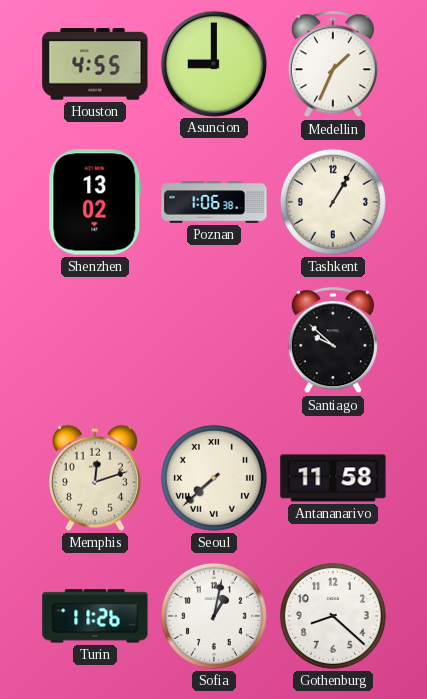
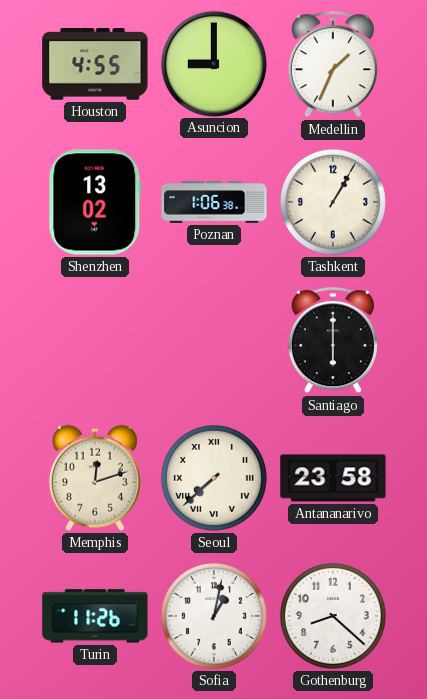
Santiago: 9:52 -> 6:00
Antananarivo: 11:58 -> 23:58
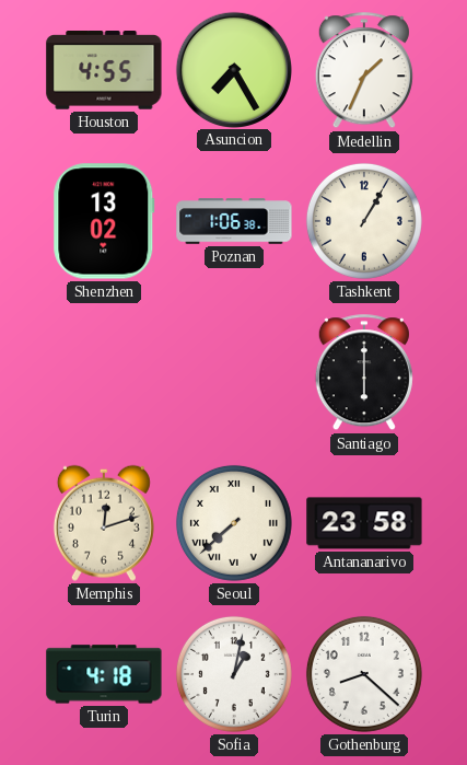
Asuncion: 9:00 -> 7:25
Turin: 11:26 -> 4:18
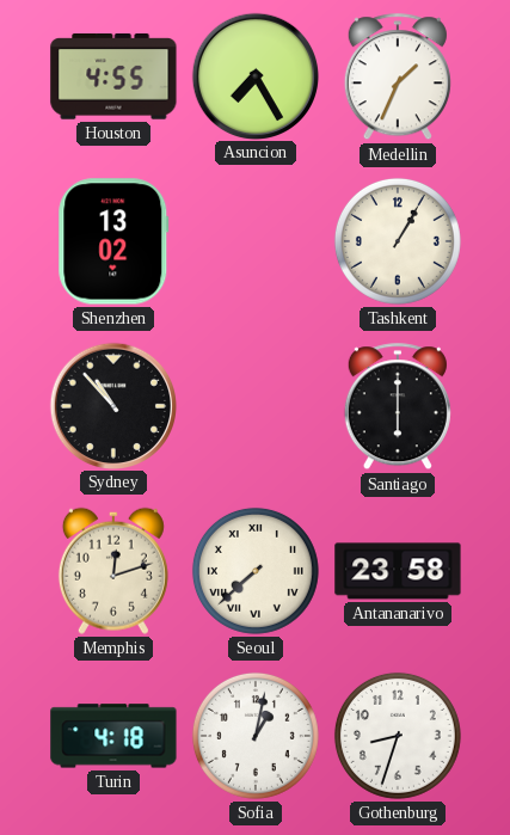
Poznan: 1:06 -> none
Sydney: none -> 10:53
Gothenburg: 8:22 -> 8:33
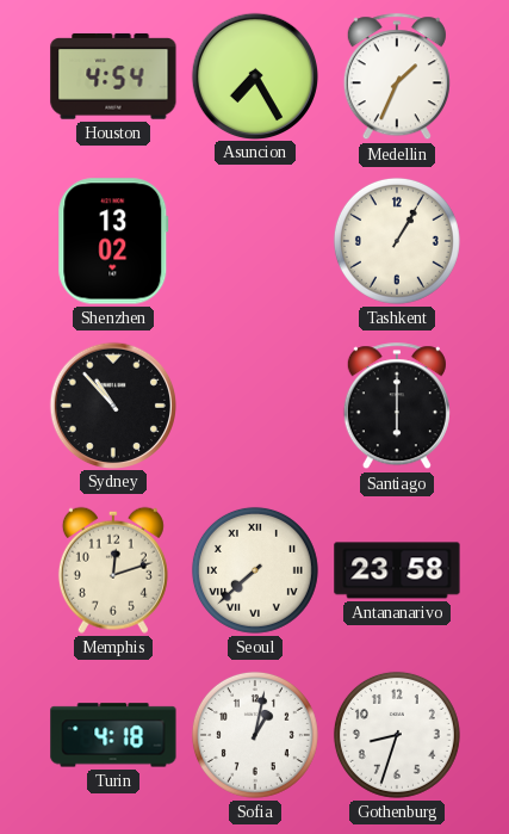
Houston: 4:55 -> 4:54
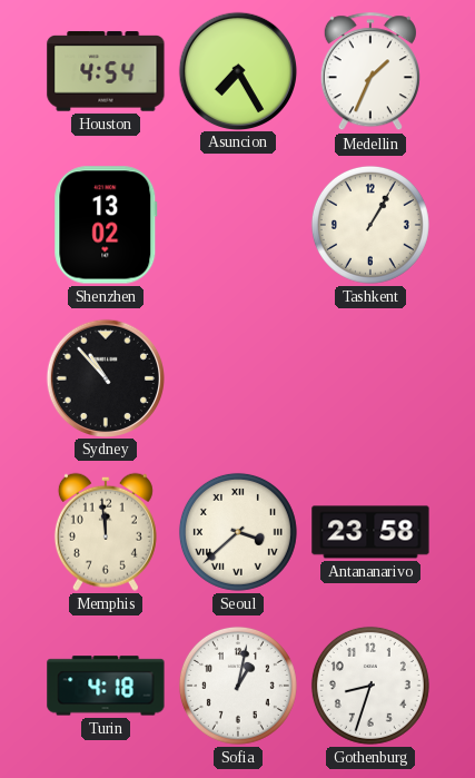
Santiago: 6:00 -> none
Memphis: 12:12 -> 11:59
Seoul: 7:38 -> 3:38
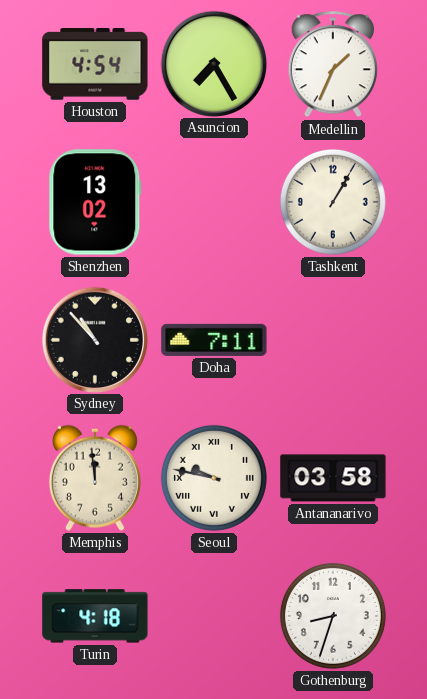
Doha: none -> 7:11
Seoul: 3:38 -> 9:47
Antananarivo: 23:58 -> 03:58
Sofia: 1:02 -> none
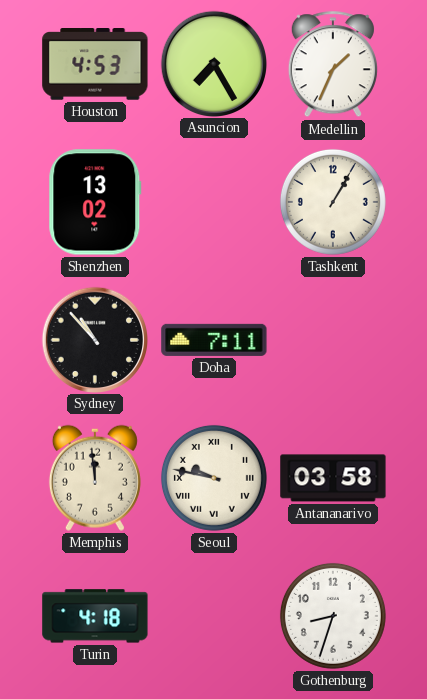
Houston: 4:54 -> 4:53
